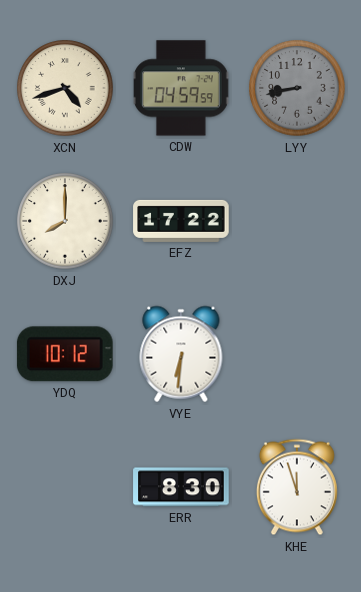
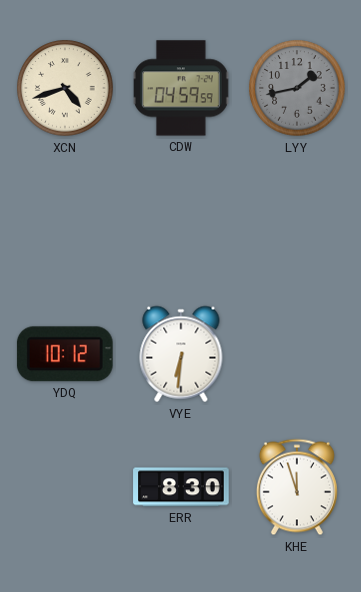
LYY: 8:43 -> 1:43
DXJ: 8:00 -> none
EFZ: 17:22 -> none
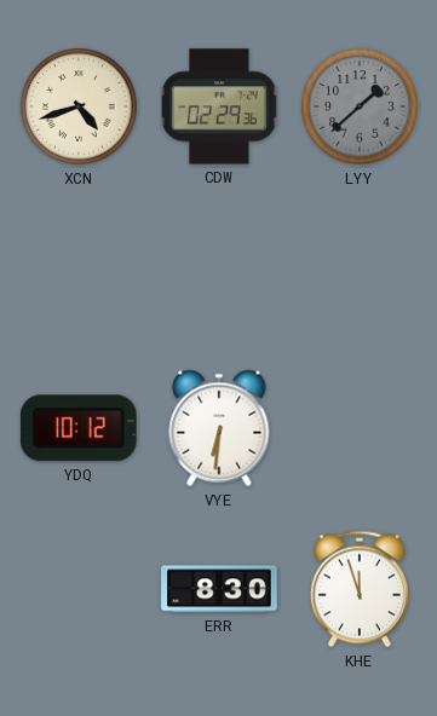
CDW: 04:59 -> 02:29
LYY: 1:43 -> 1:38
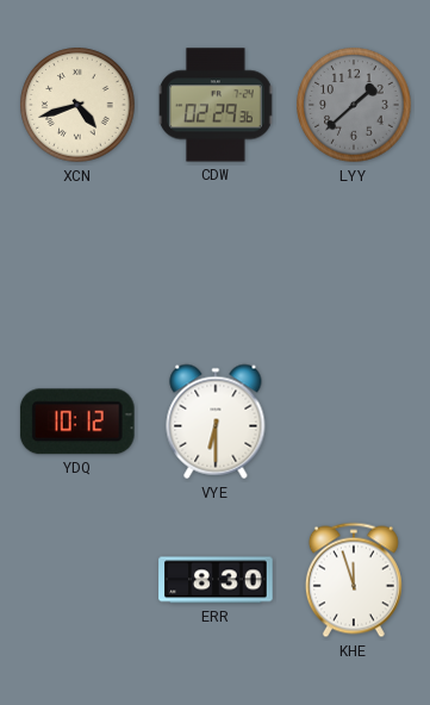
VYE: 6:31 -> 6:30
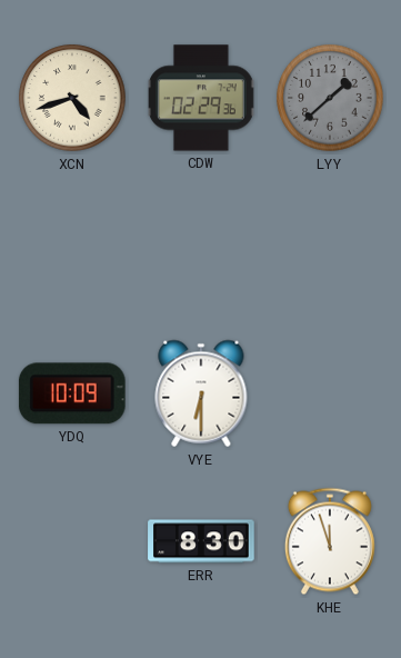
YDQ: 10:12 -> 10:09
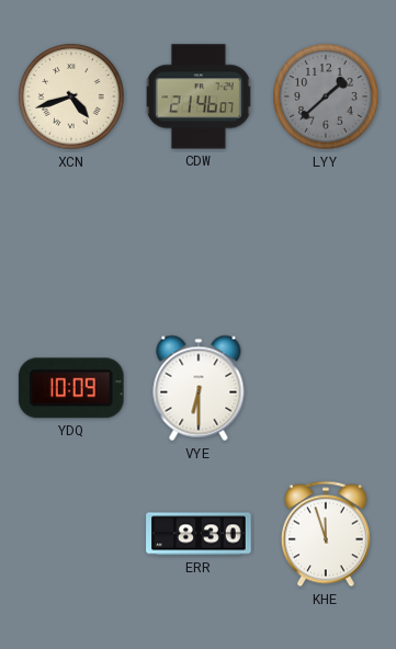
CDW: 02:29 -> 21:46
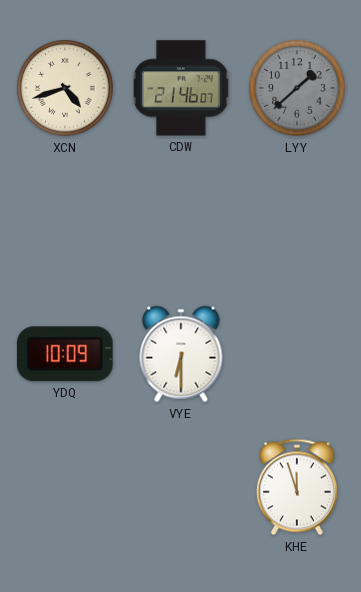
ERR: 8:30 -> none
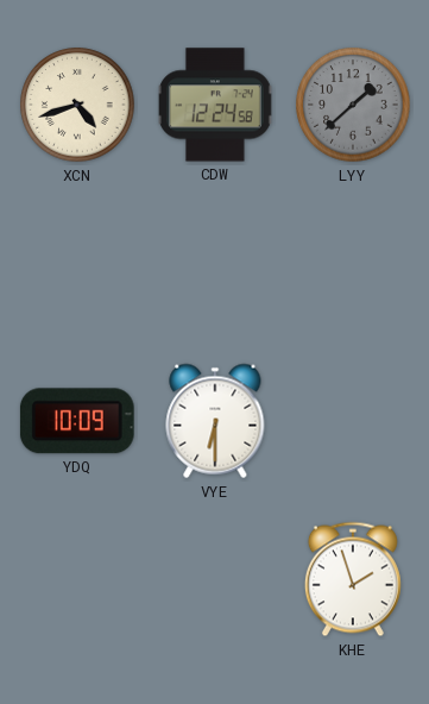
CDW: 21:46 -> 12:24
KHE: 11:57 -> 1:57
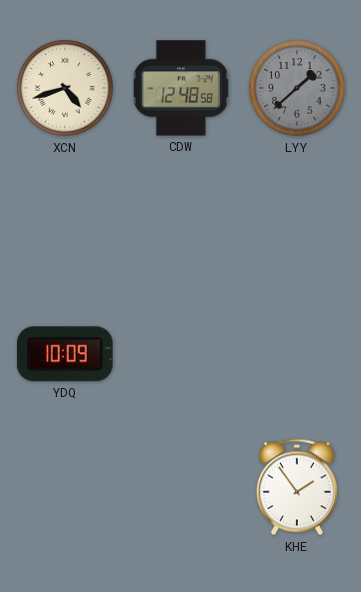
CDW: 12:24 -> 12:48
VYE: 6:30 -> none
KHE: 1:57 -> 1:54
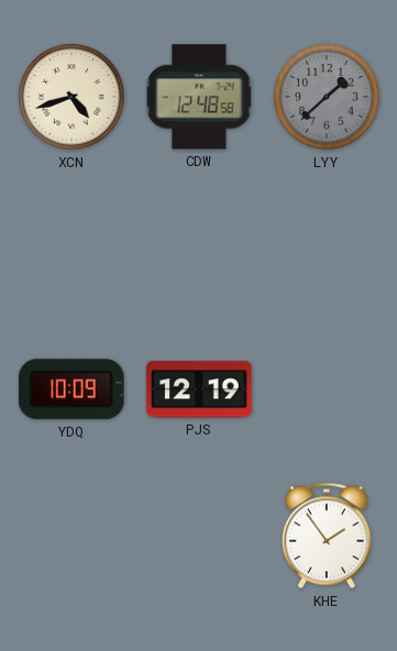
PJS: none -> 12:19
